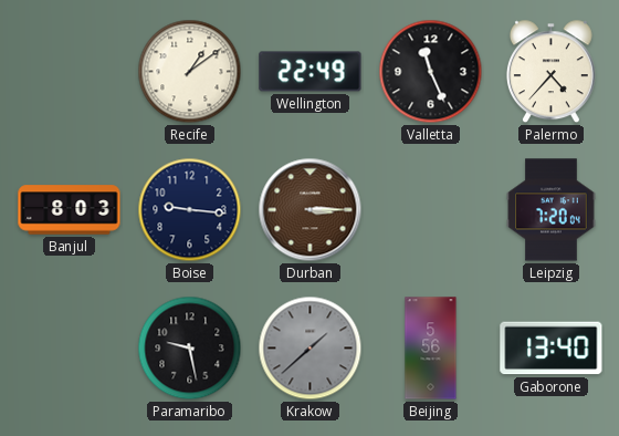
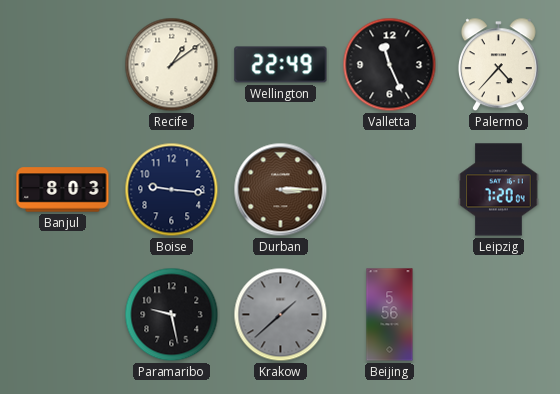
Gaborone: 13:40 -> none
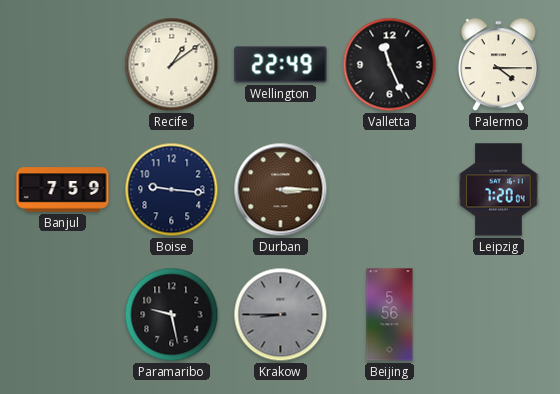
Palermo: 4:37 -> 4:15
Banjul: 8:03 -> 7:59
Krakow: 1:38 -> 8:45
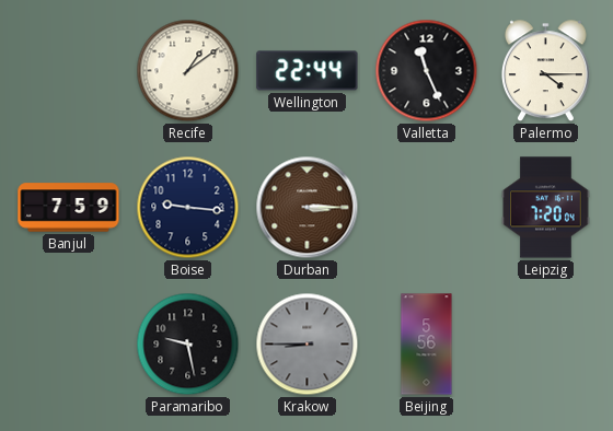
Wellington: 22:49 -> 22:44
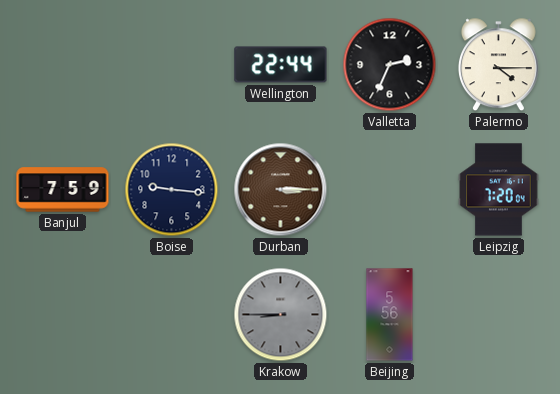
Recife: 1:09 -> none
Valletta: 11:26 -> 2:34
Paramaribo: 9:28 -> none
